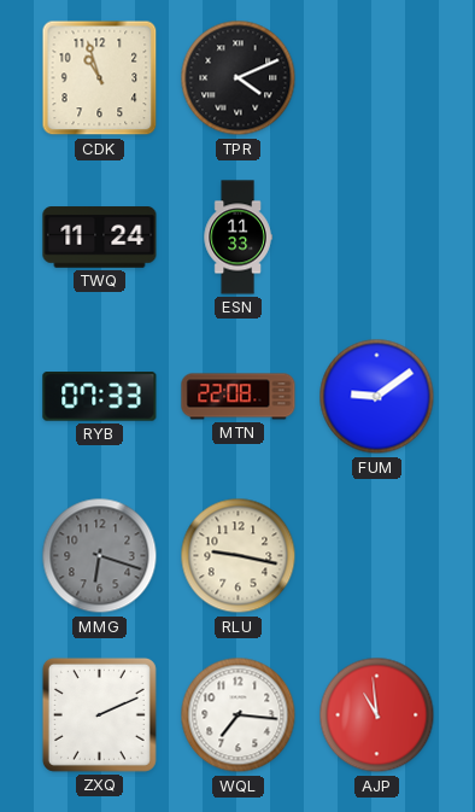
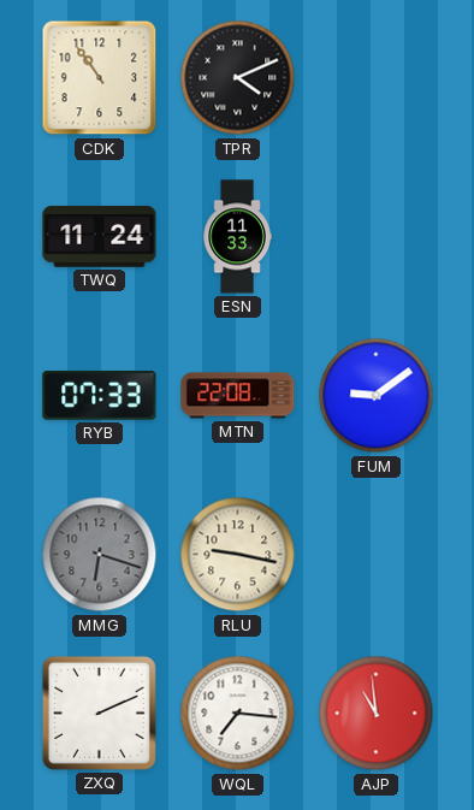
CDK: 10:57 -> 10:54
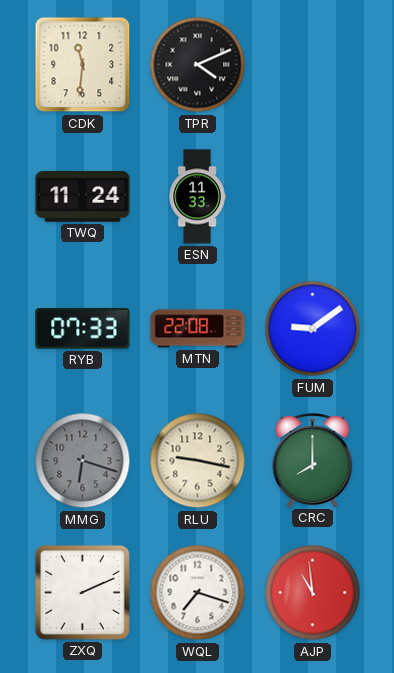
CDK: 10:54 -> 11:31
CRC: none -> 8:00
WQL: 7:16 -> 7:18
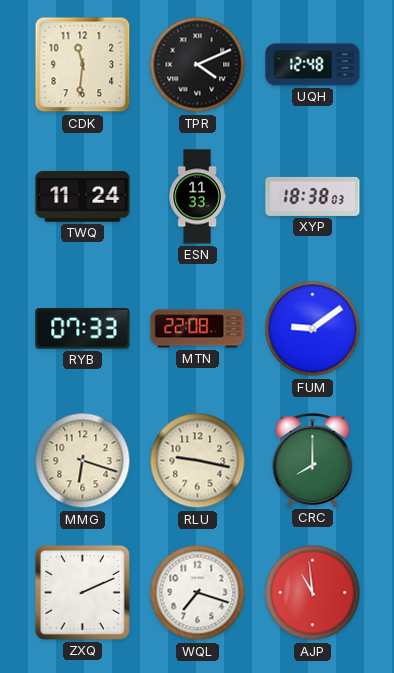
UQH: none -> 12:48
XYP: none -> 18:38
MMG dial: grey -> cream
